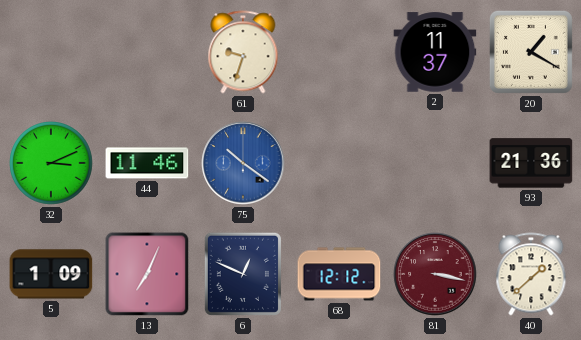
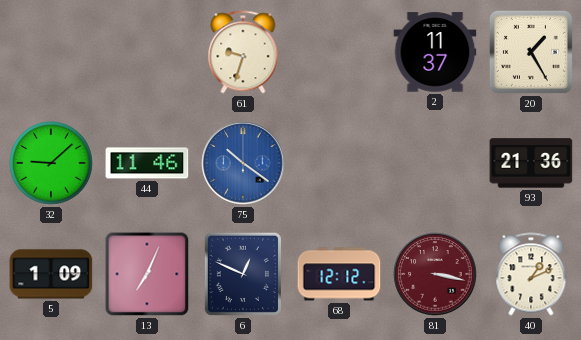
20: 1:20 -> 1:25
32: 3:11 -> 9:08
40: 1:38 -> 1:11
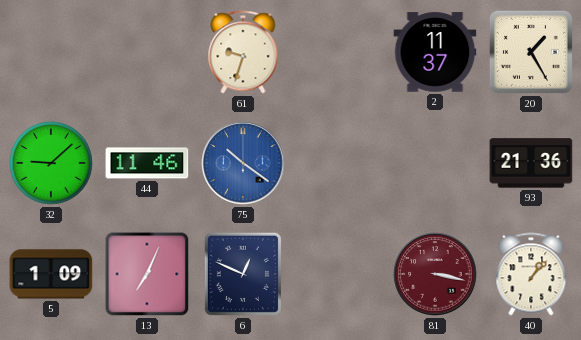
68: 12:12 -> none
40: 1:11 -> 1:07
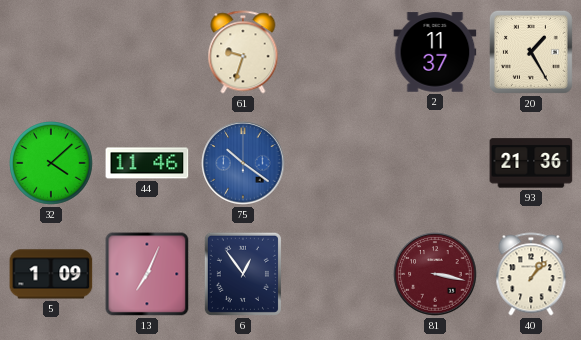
32: 9:08 -> 4:08
6: 12:49 -> 12:54
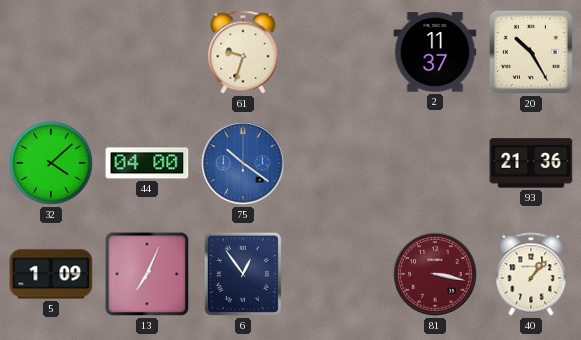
20: 1:25 -> 10:25
44: 11:46 -> 04:00
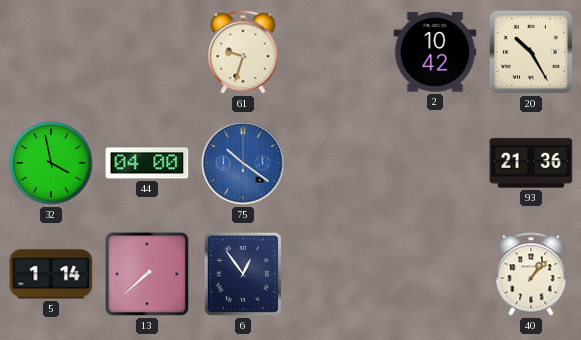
2: 11:37 -> 10:42
32: 4:08 -> 3:58
5: 1:09 -> 1:14
13: 7:04 -> 7:38
81: 3:17 -> none
